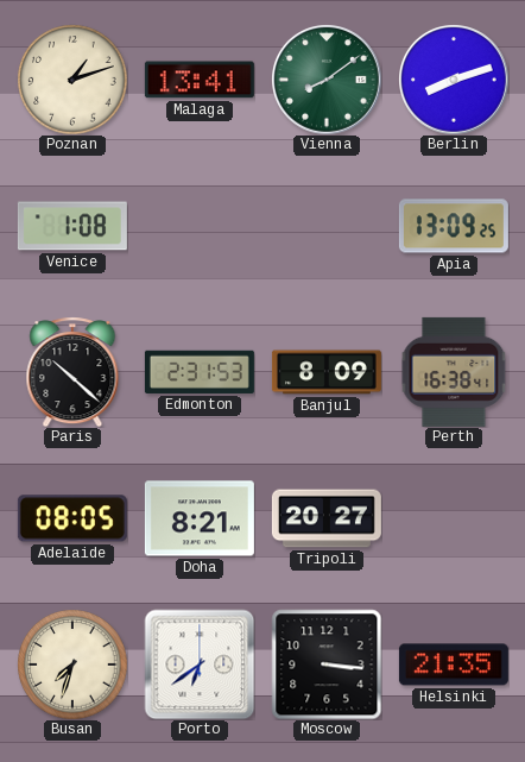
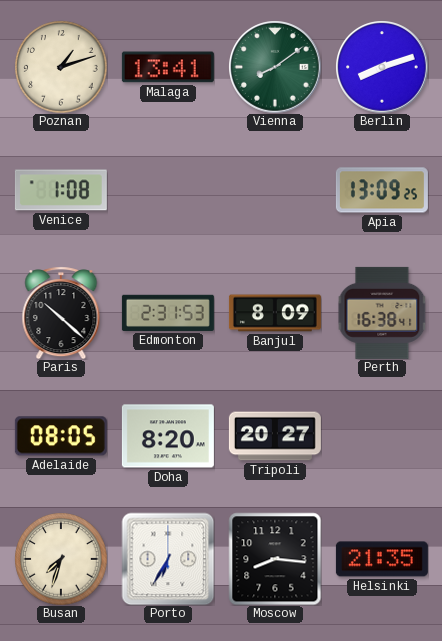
Doha: 8:21 -> 8:20
Porto: 6:39 -> 6:35
Moscow: 3:16 -> 8:16
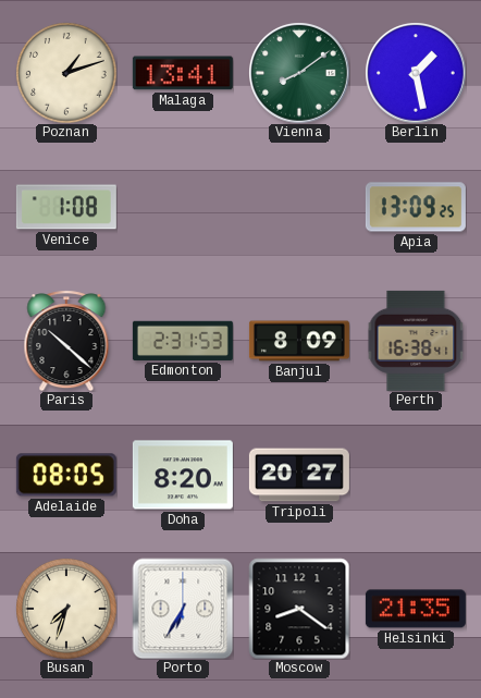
Berlin: 8:12 -> 1:28
Moscow: 8:16 -> 8:21
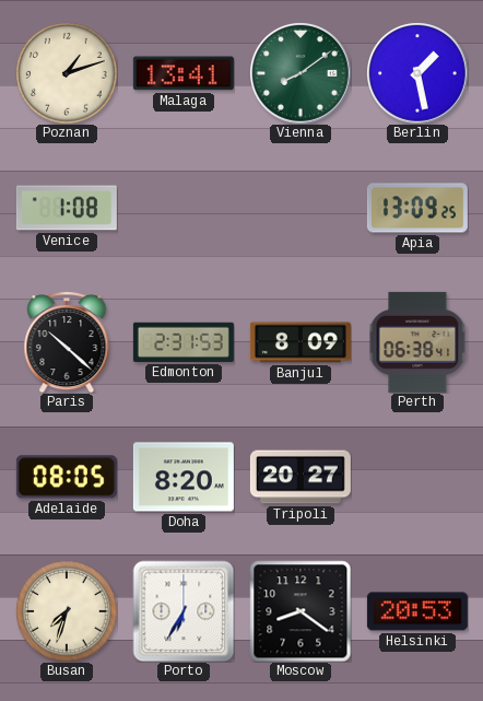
Perth: 16:38 -> 06:38
Helsinki: 21:35 -> 20:53
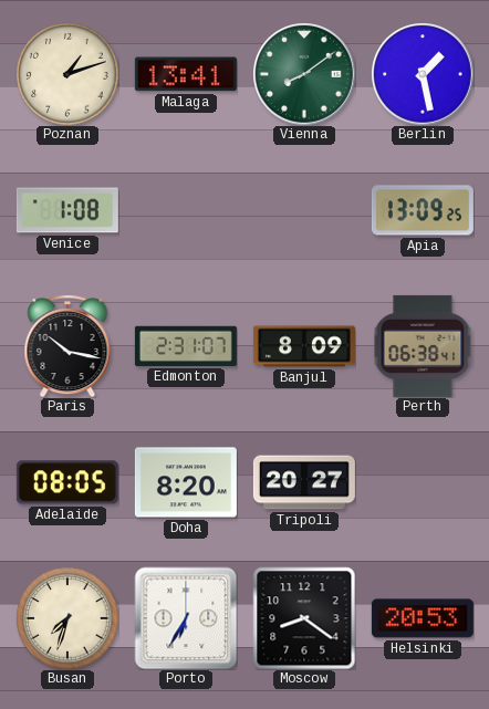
Paris: 10:22 -> 10:17
Edmonton: 2:31:53 -> 2:31:07
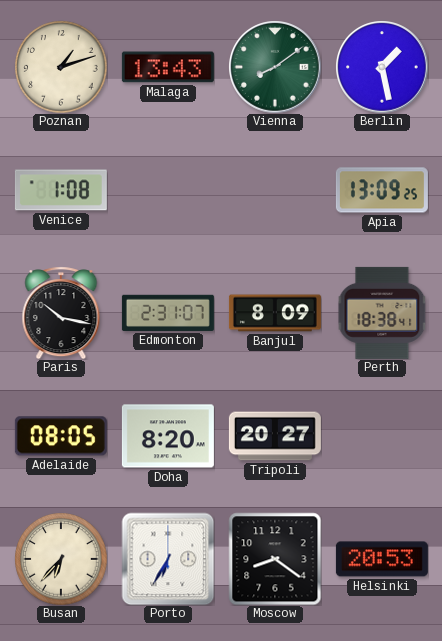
Malaga: 13:41 -> 13:43
Perth: 06:38 -> 18:38
Busan: 7:33 -> 6:37
